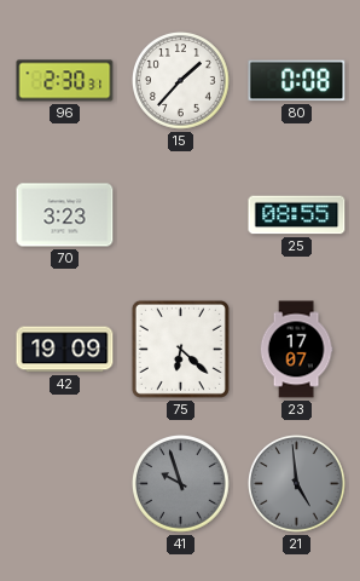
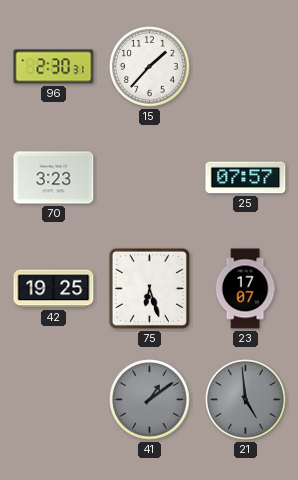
80: 0:08 -> none
25: 08:55 -> 07:57
42: 19:09 -> 19:25
75: 6:22 -> 6:27
41: 9:57 -> 1:09
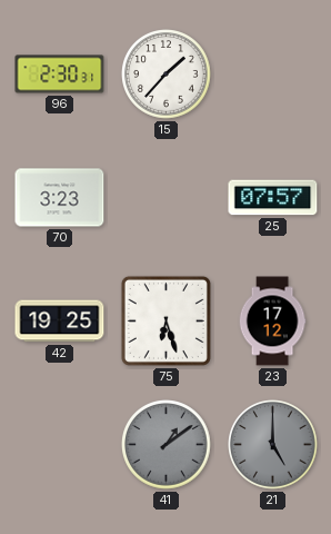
23: 17:07 -> 17:12
21: 4:59 -> 5:00
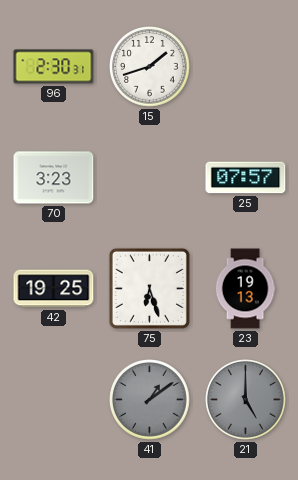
15: 1:37 -> 1:42
23: 17:12 -> 19:13
